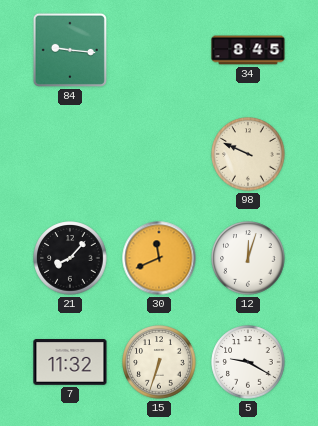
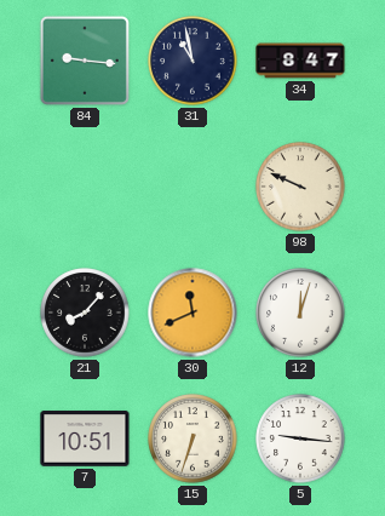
31: none -> 10:58
34: 8:45 -> 8:47
7: 11:32 -> 10:51
5: 9:20 -> 9:16
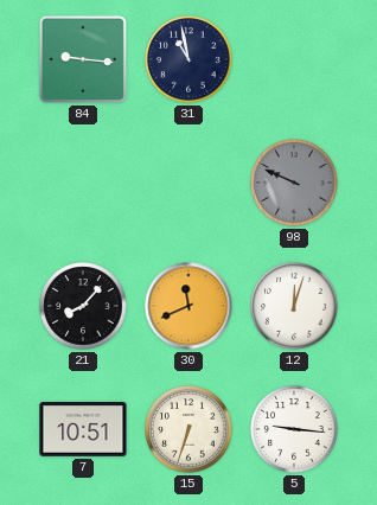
34: 8:47 -> none
98 dial: cream -> grey
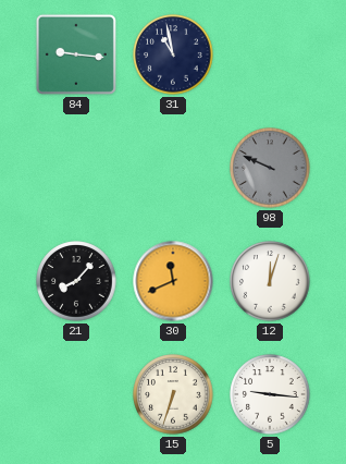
7: 10:51 -> none
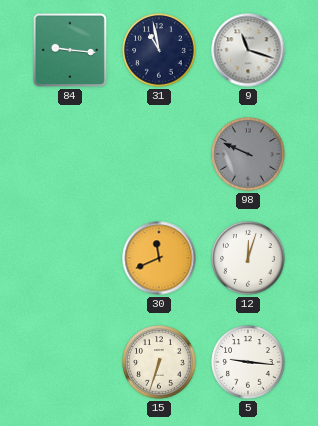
9: none -> 11:18
21: 8:07 -> none
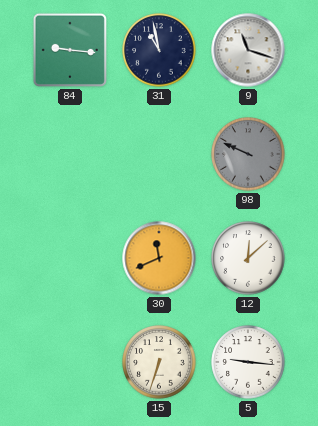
12: 12:03 -> 12:08
